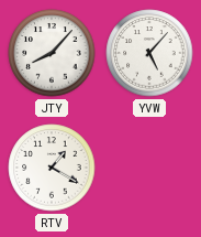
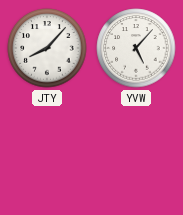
RTV: 1:20 -> none
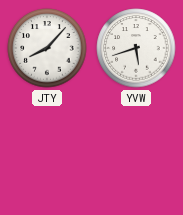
YVW: 5:07 -> 5:42
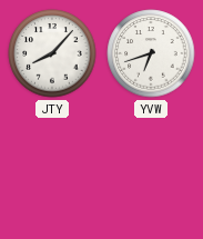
YVW: 5:42 -> 6:42
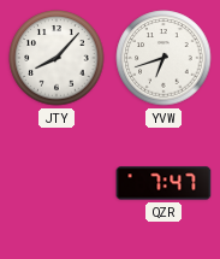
QZR: none -> 7:47
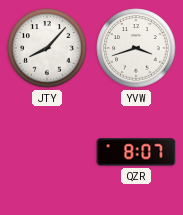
YVW: 6:42 -> 3:42
QZR: 7:47 -> 8:07
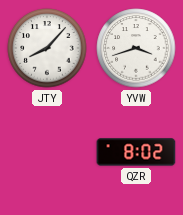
QZR: 8:07 -> 8:02
